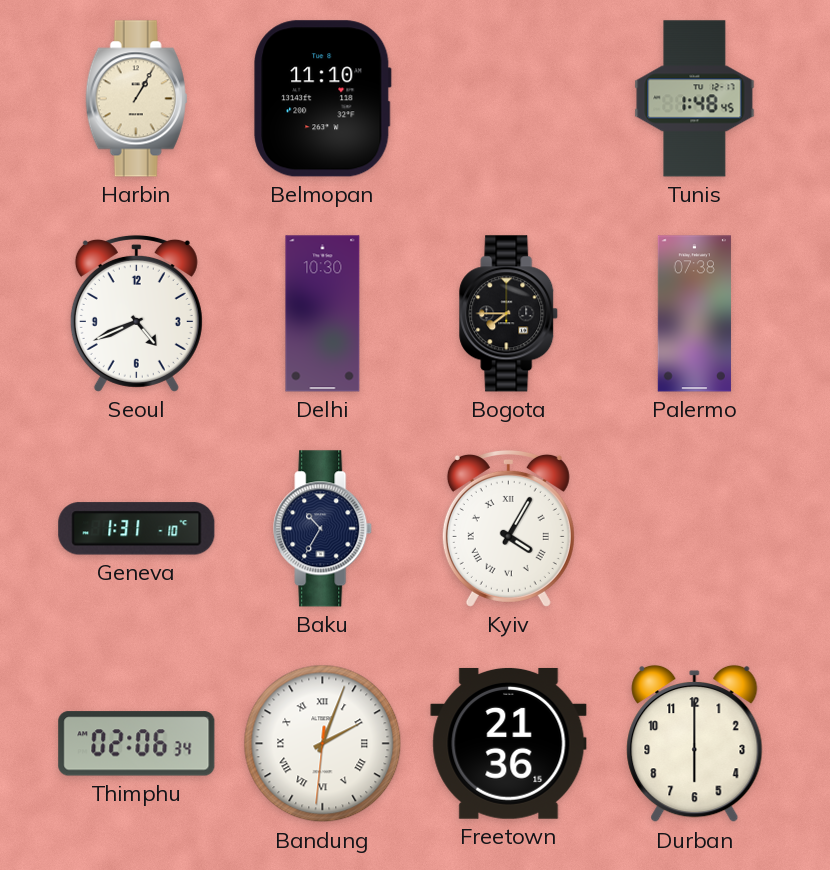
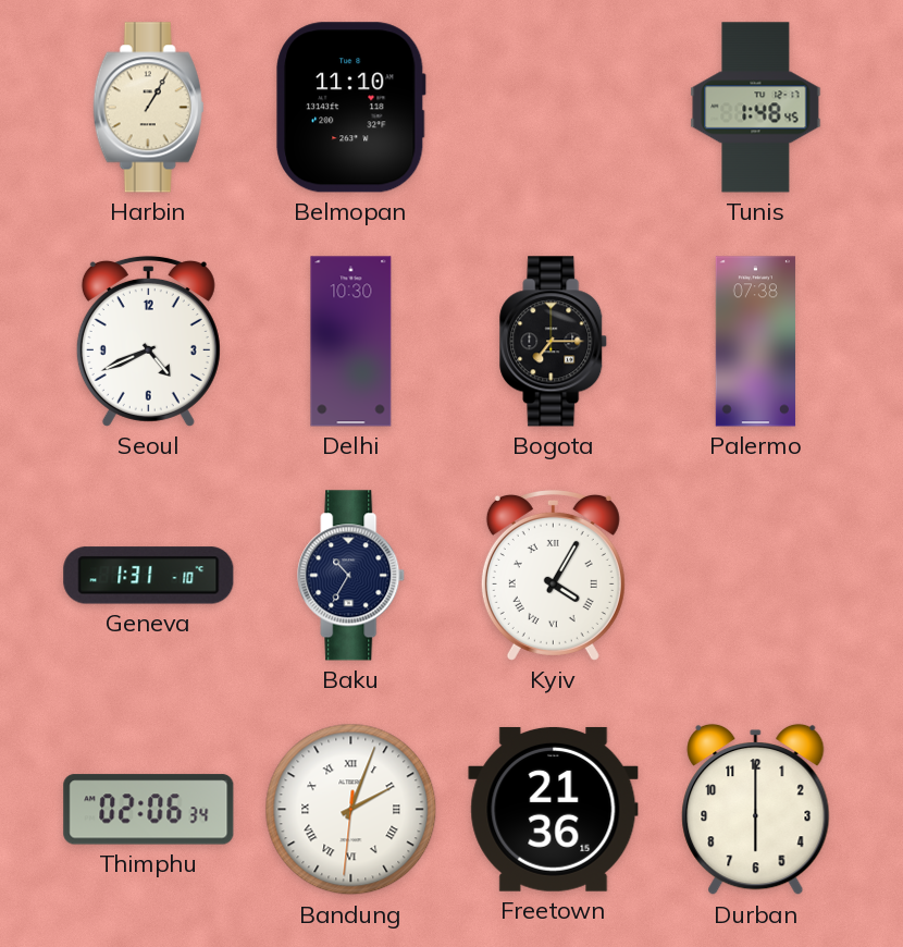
Bogota: 7:45 -> 7:15
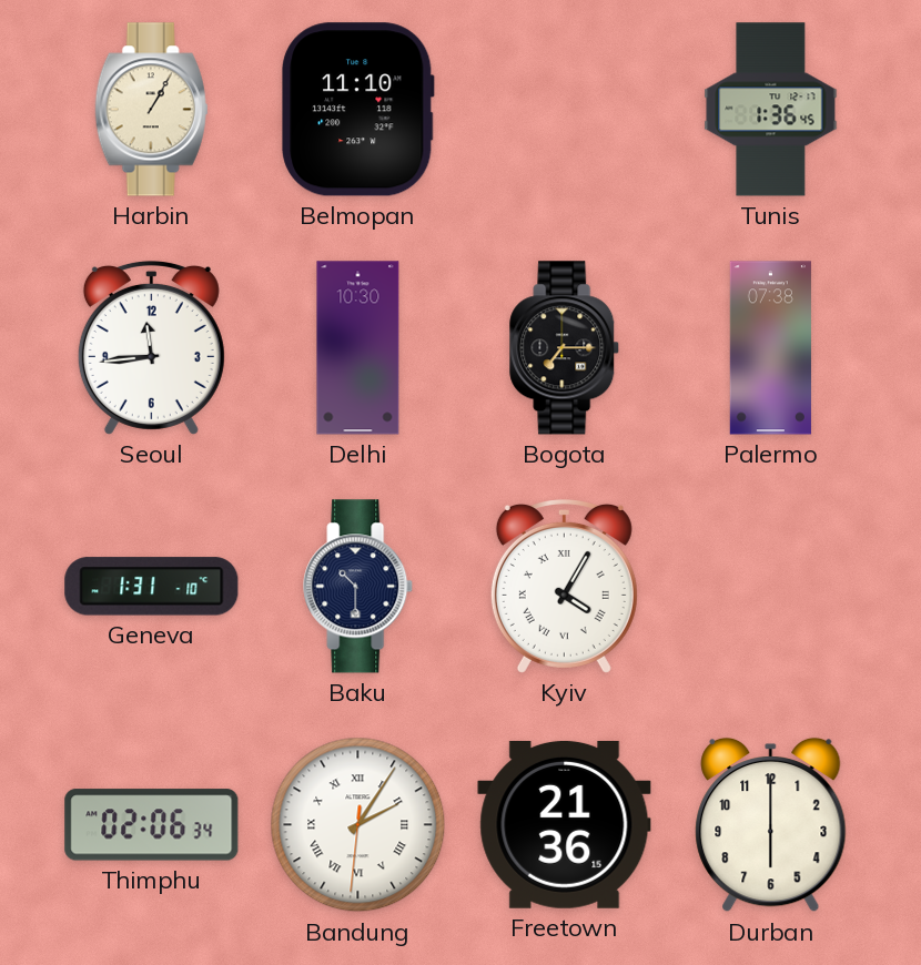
Tunis: 1:48 -> 1:36
Seoul: 4:41 -> 11:44
Baku: 10:35 -> 10:30
Bandung: 2:03 -> 2:05
